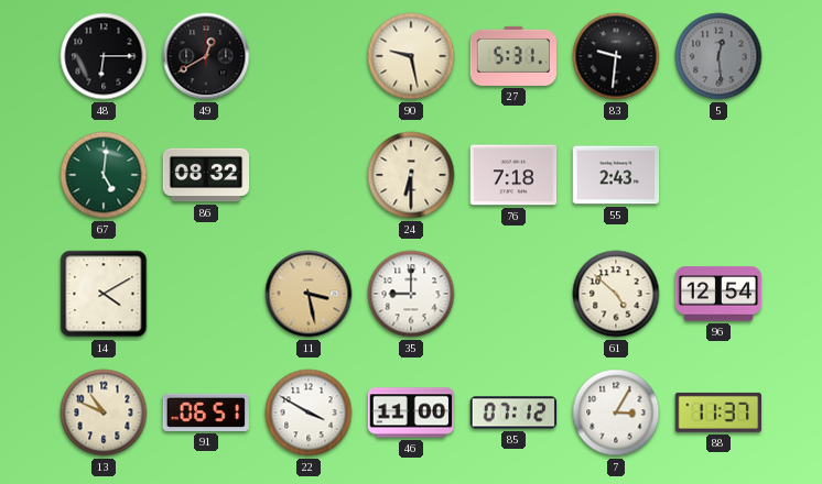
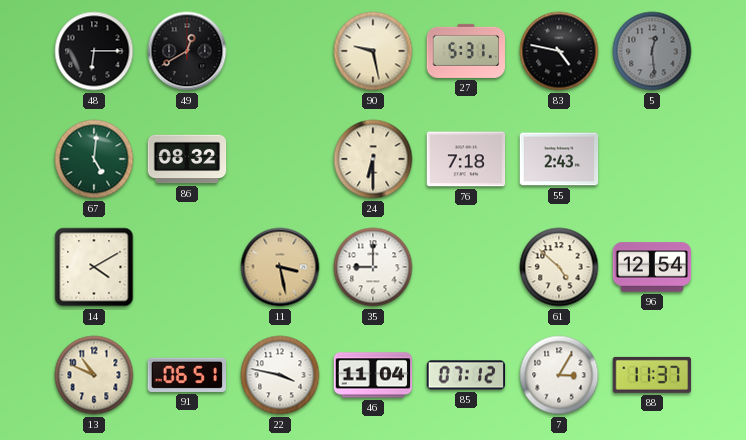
83: 9:31 -> 4:47
22: 3:50 -> 3:47
46: 11:00 -> 11:04
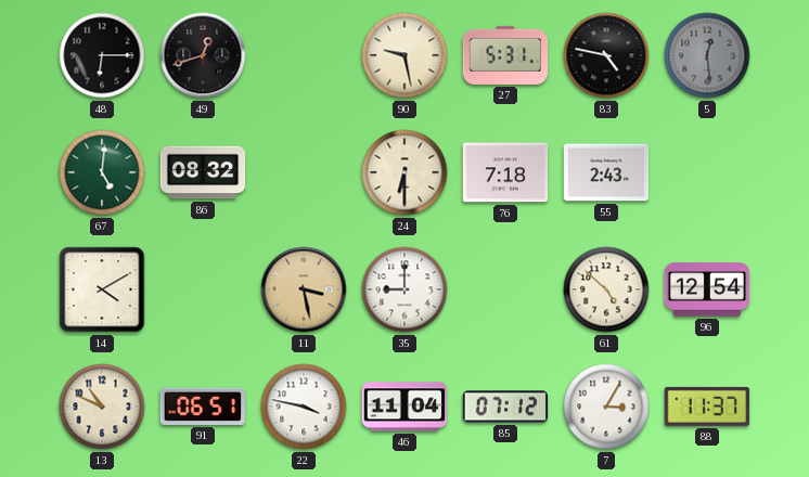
49: 12:40 -> 12:42
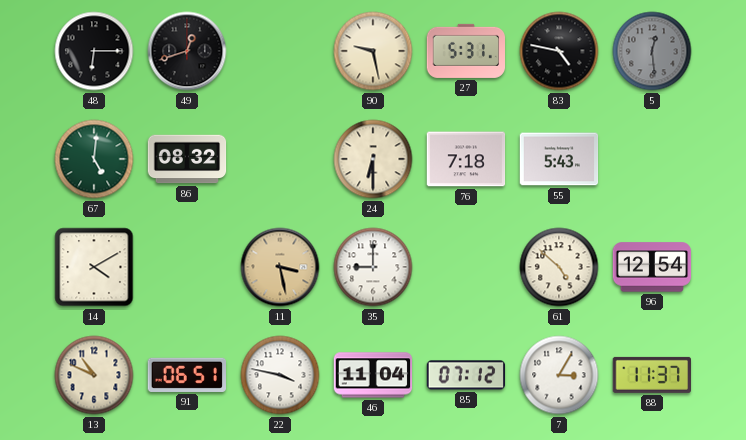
55: 2:43 -> 5:43
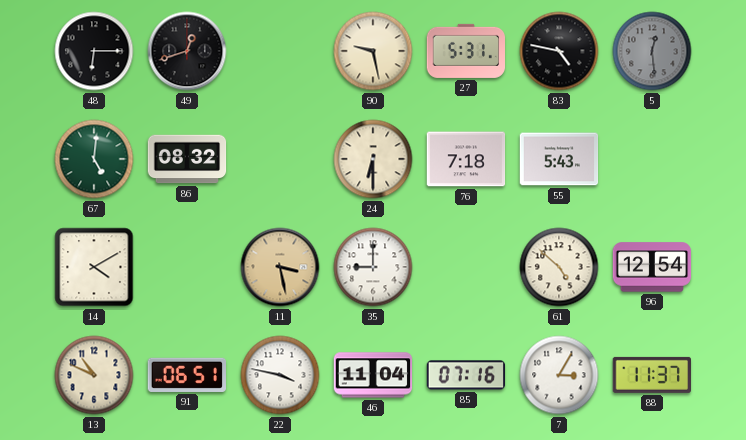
85: 07:12 -> 07:16
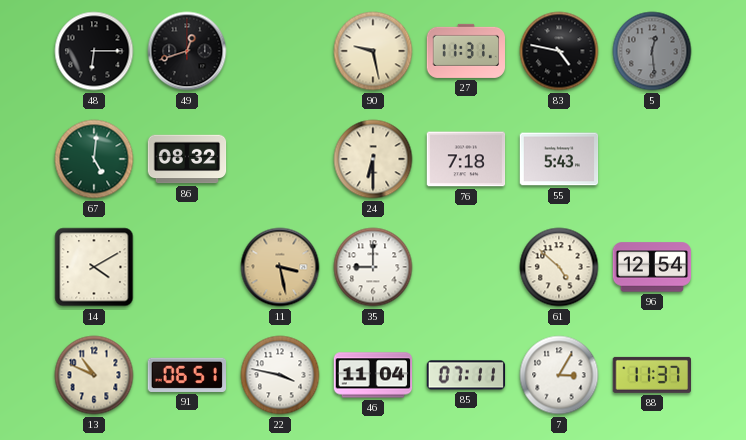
27: 5:31 -> 11:31
85: 07:16 -> 07:11
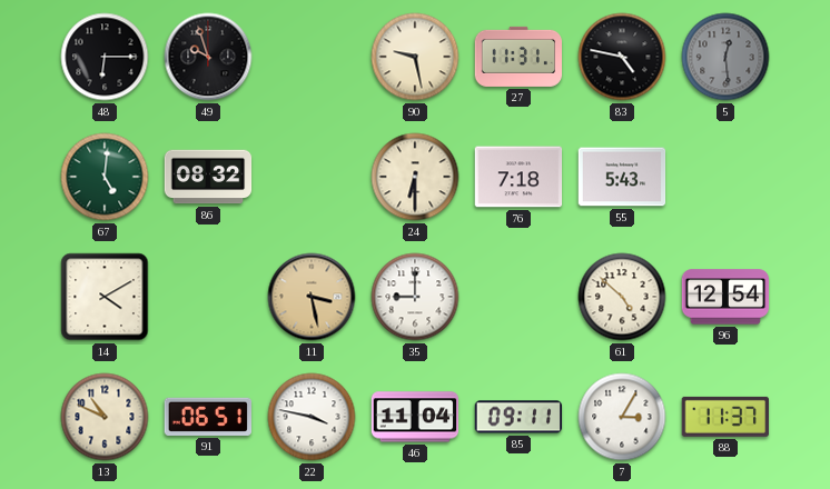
49: 12:42 -> 9:57
85: 07:11 -> 09:11
